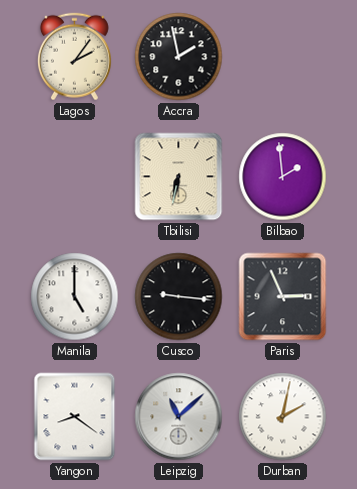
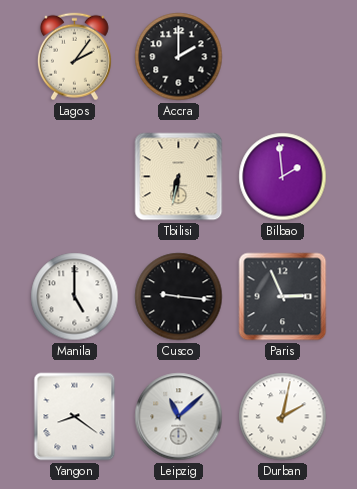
Accra: 1:58 -> 2:00
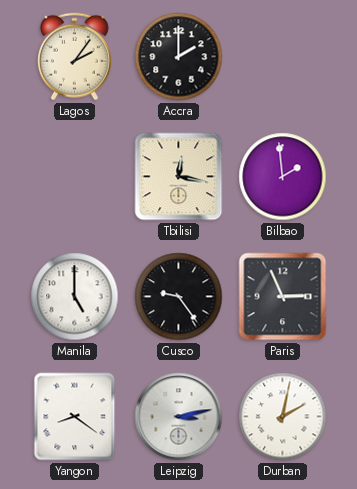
Tbilisi: 6:32 -> 12:17
Cusco: 9:16 -> 9:24
Leipzig: 11:08 -> 3:13
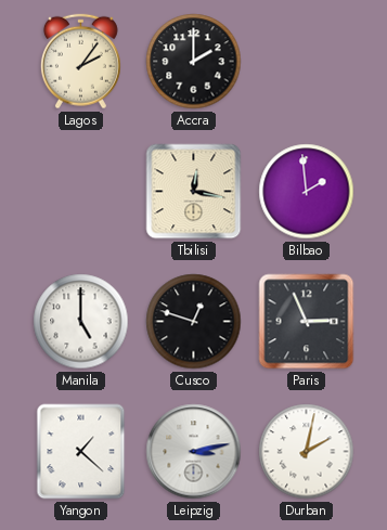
Cusco: 9:24 -> 12:48
Yangon: 8:21 -> 1:22
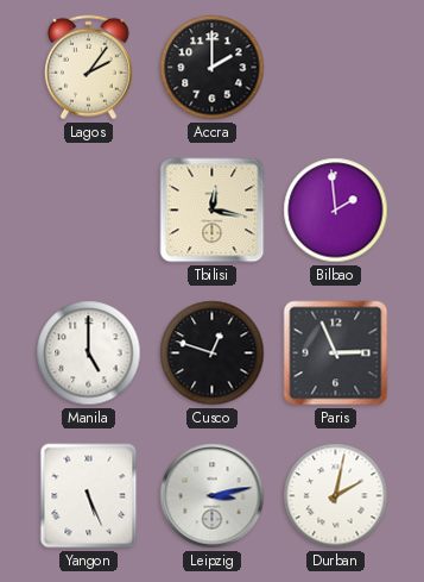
Yangon: 1:22 -> 5:26
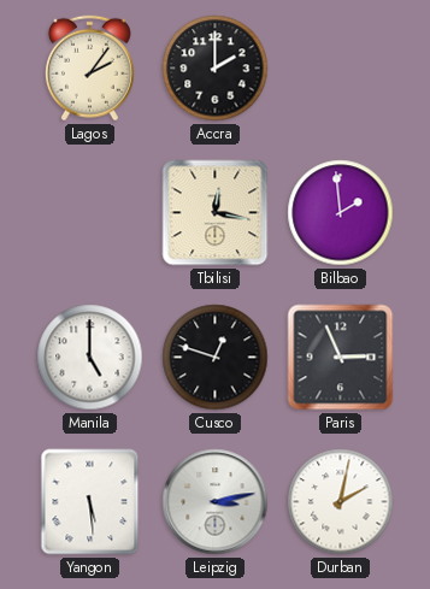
Yangon: 5:26 -> 5:29
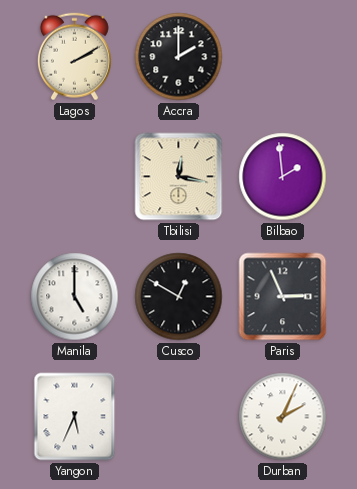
Lagos: 2:06 -> 2:10
Cusco: 12:48 -> 12:50
Yangon: 5:29 -> 5:34
Leipzig: 3:13 -> none
Durban: 2:02 -> 2:04
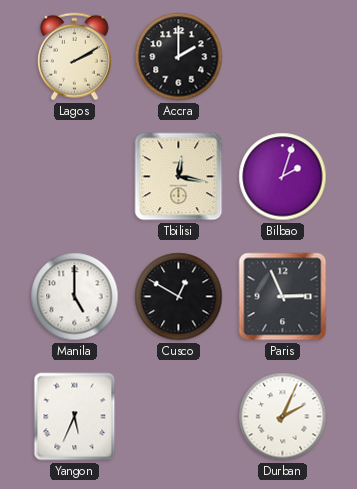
Bilbao: 1:59 -> 2:03
